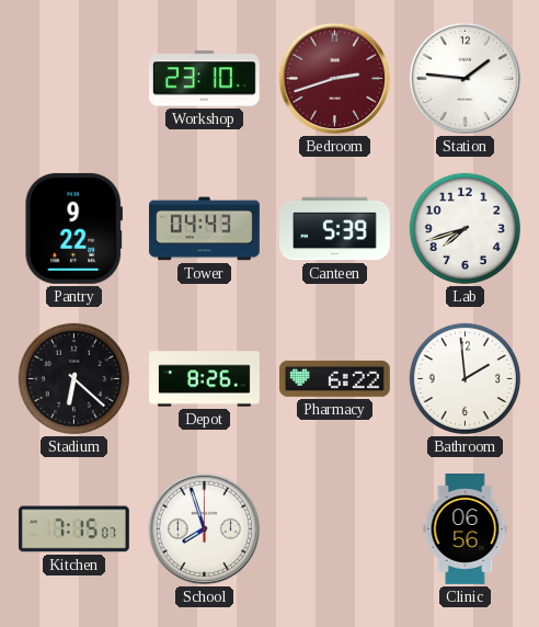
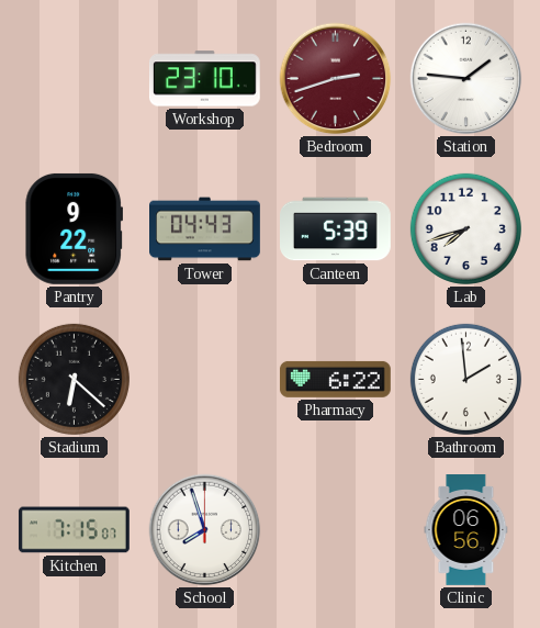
Depot: 8:26 -> none
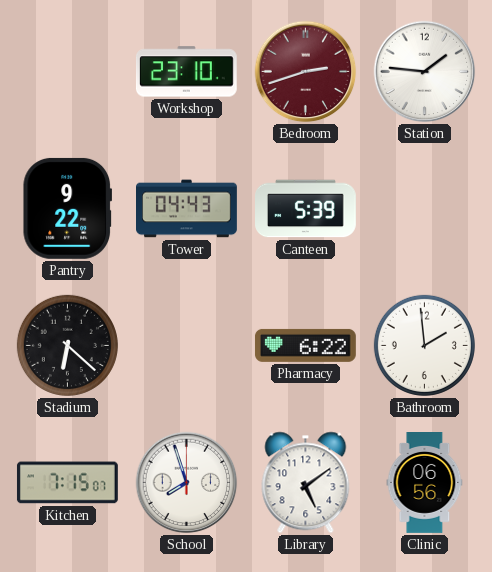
Lab: 7:42 -> none
Library: none -> 5:09
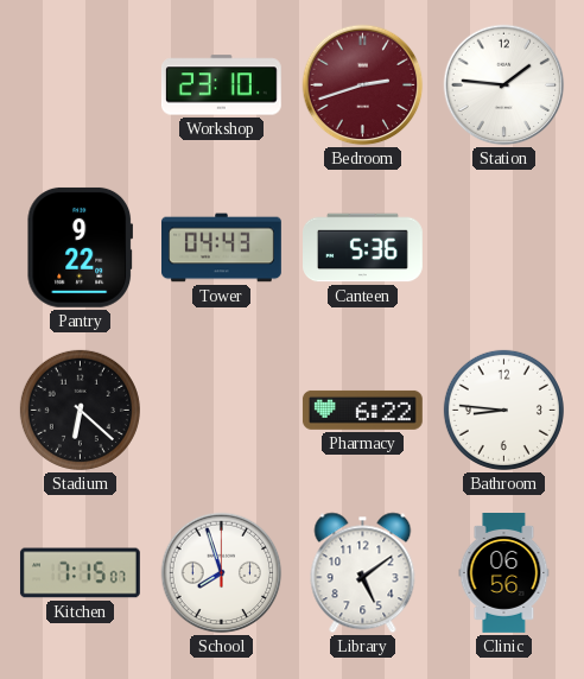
Canteen: 5:39 -> 5:36
Bathroom: 1:59 -> 8:46
